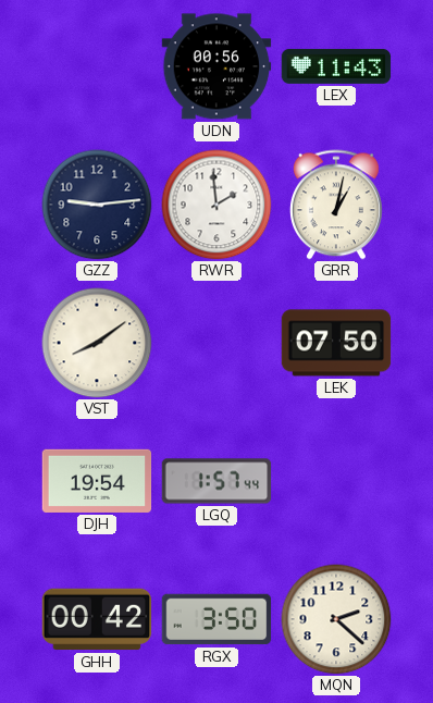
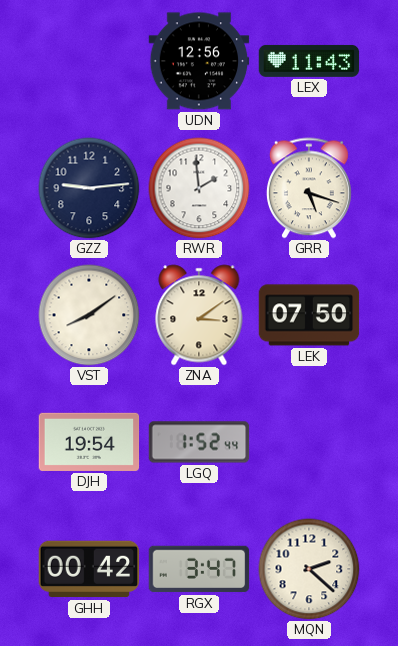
UDN: 00:56 -> 12:56
GRR: 1:02 -> 5:18
ZNA: none -> 3:09
LGQ: 1:57 -> 1:52
RGX: 3:50 -> 3:47
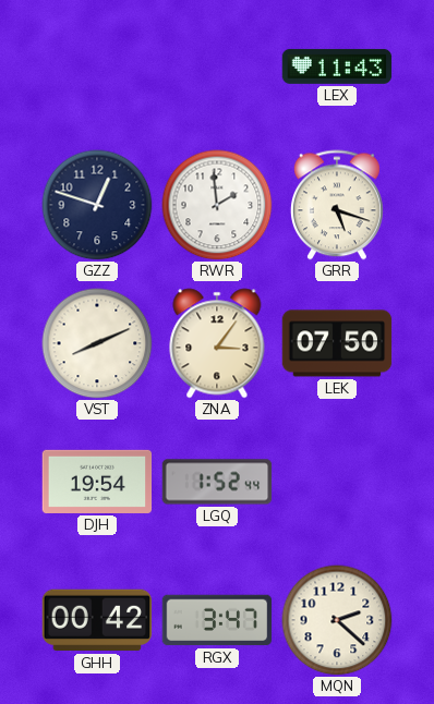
UDN: 12:56 -> none
GZZ: 9:14 -> 12:48
VST: 8:09 -> 8:11
ZNA: 3:09 -> 3:06
